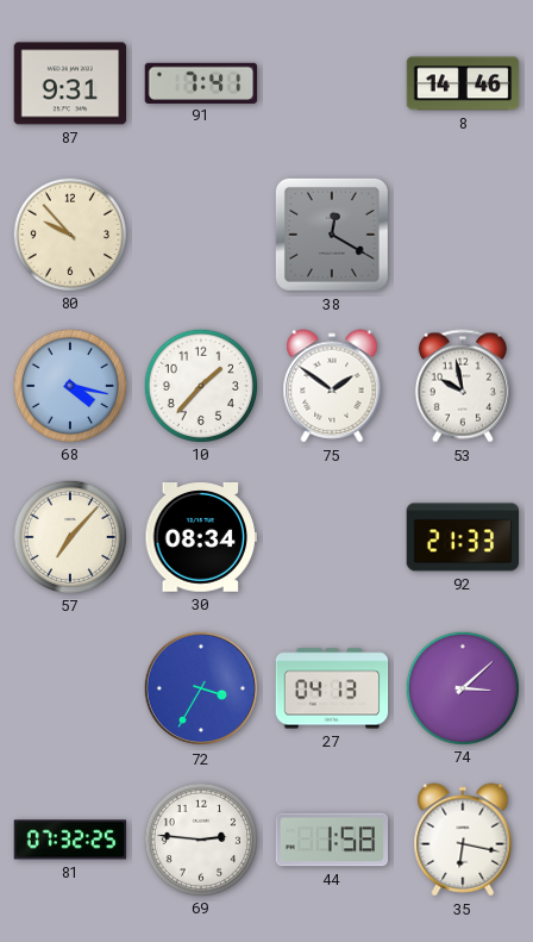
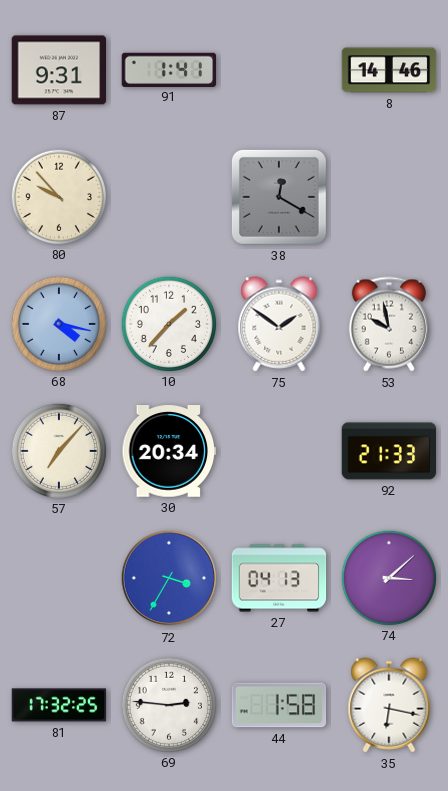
91: 7:41 -> 1:41
30: 08:34 -> 20:34
81: 07:32 -> 17:32
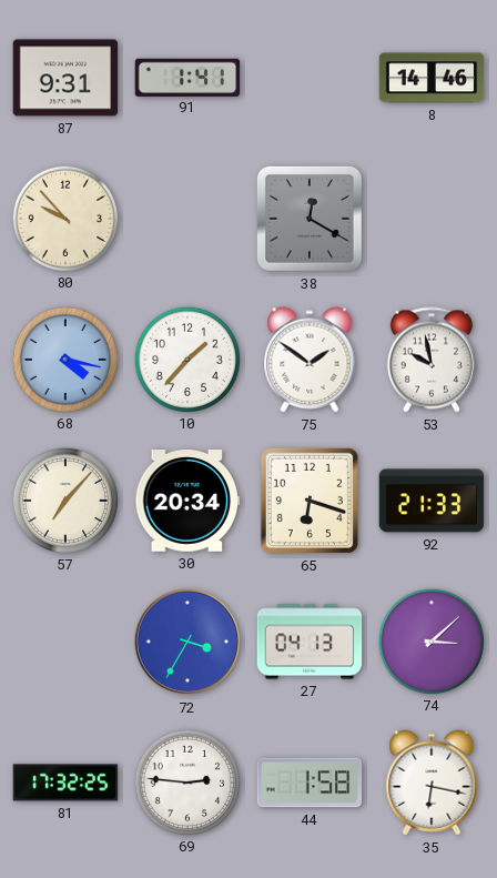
65: none -> 6:18
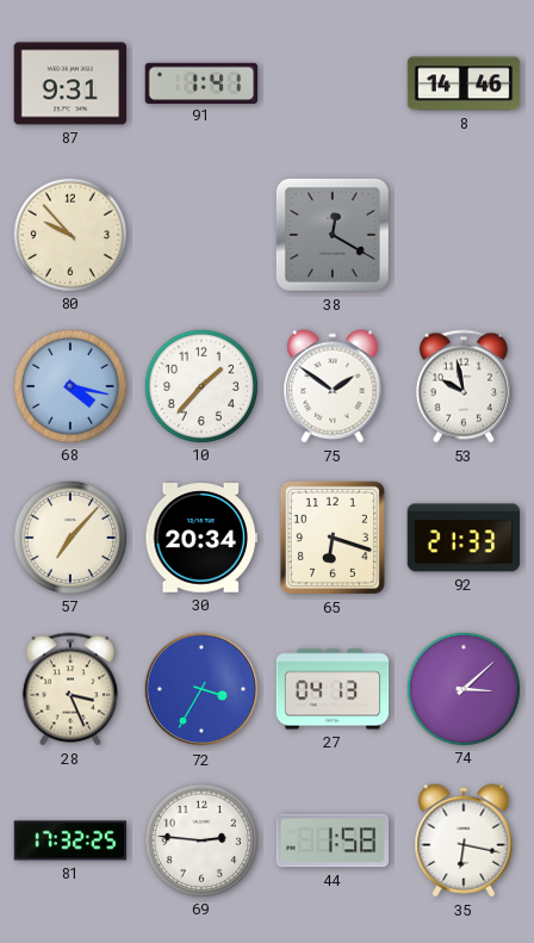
28: none -> 3:26
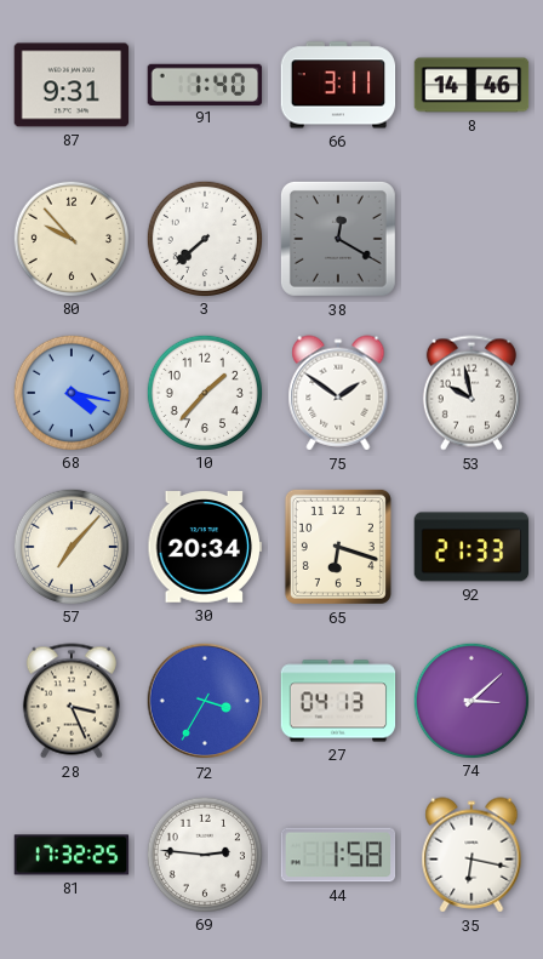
91: 1:41 -> 1:40
66: none -> 3:11
3: none -> 7:38
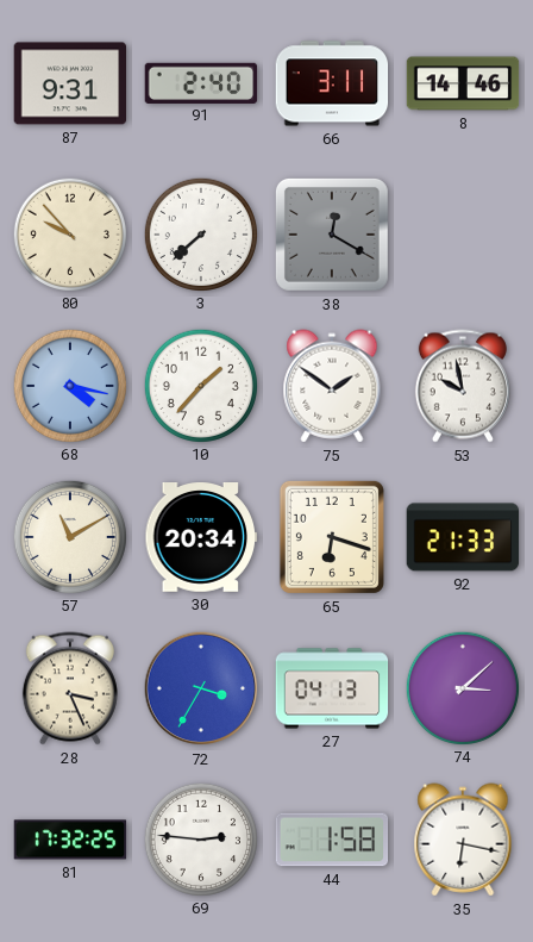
91: 1:40 -> 2:40
57: 7:07 -> 11:10
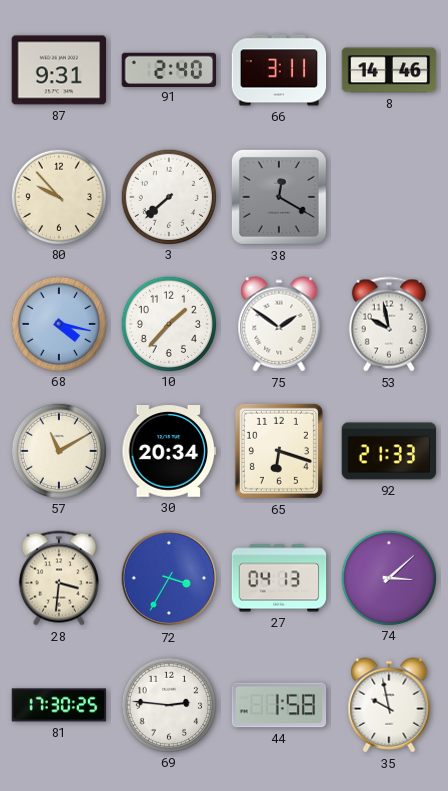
28: 3:26 -> 3:31
81: 17:32 -> 17:30
35: 6:17 -> 9:58
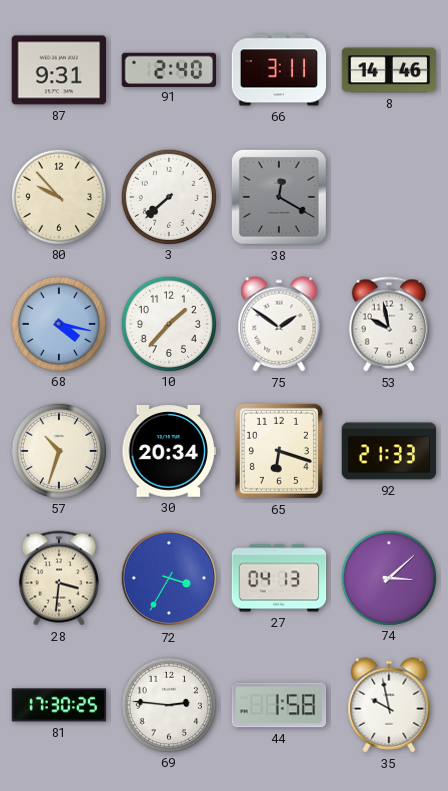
57: 11:10 -> 10:33
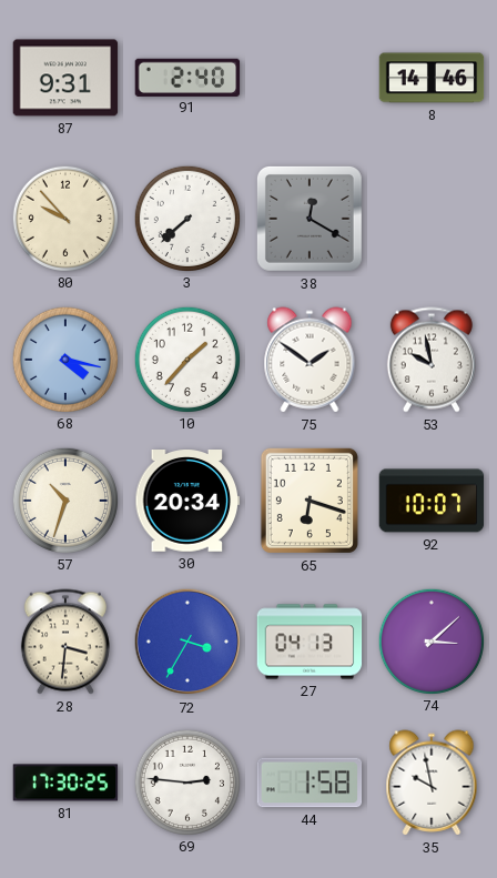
66: 3:11 -> none
92: 21:33 -> 10:07
